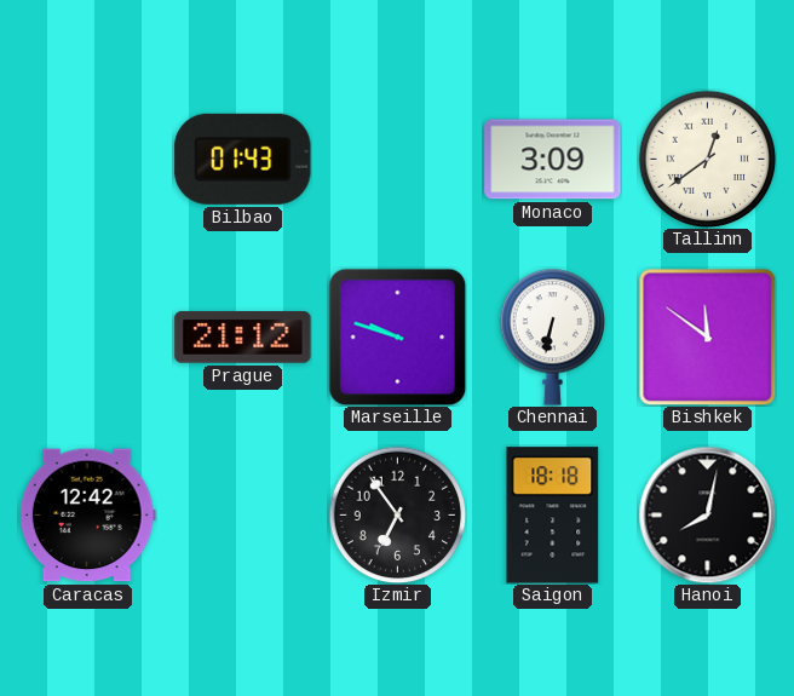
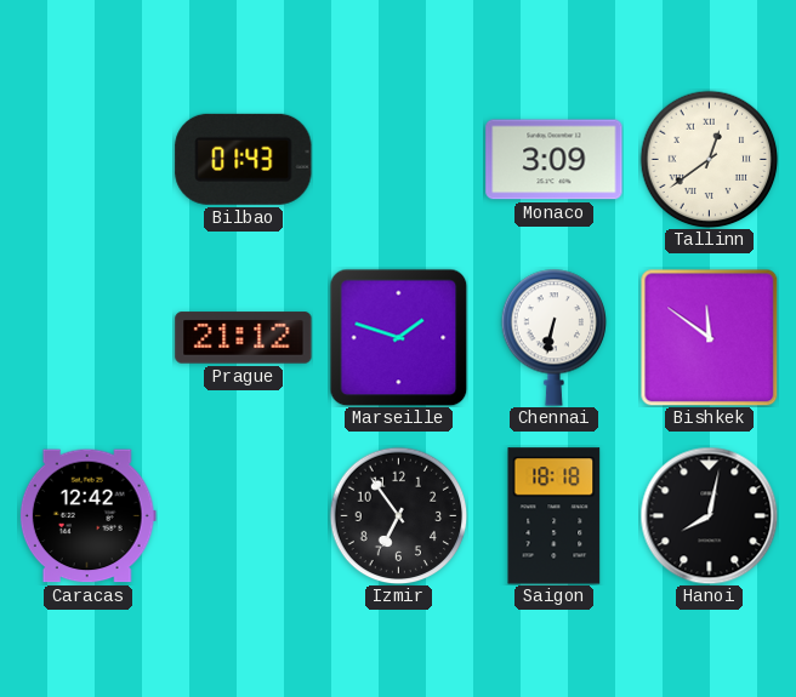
Marseille: 9:48 -> 1:48
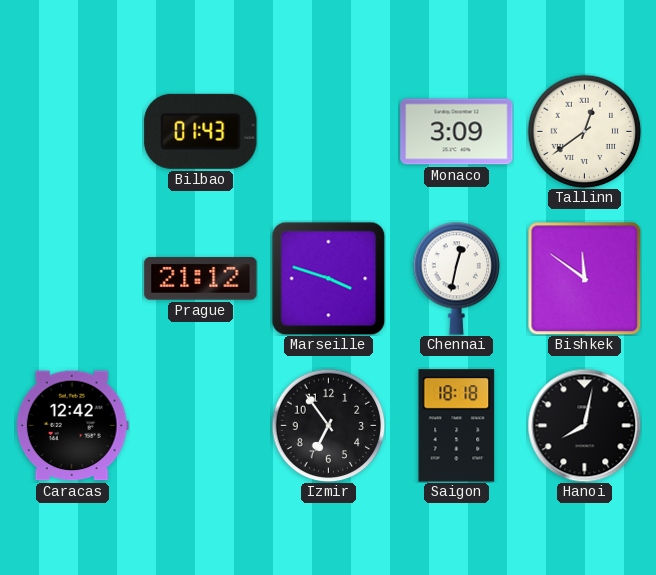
Marseille: 1:48 -> 3:48
Chennai: 6:32 -> 12:32
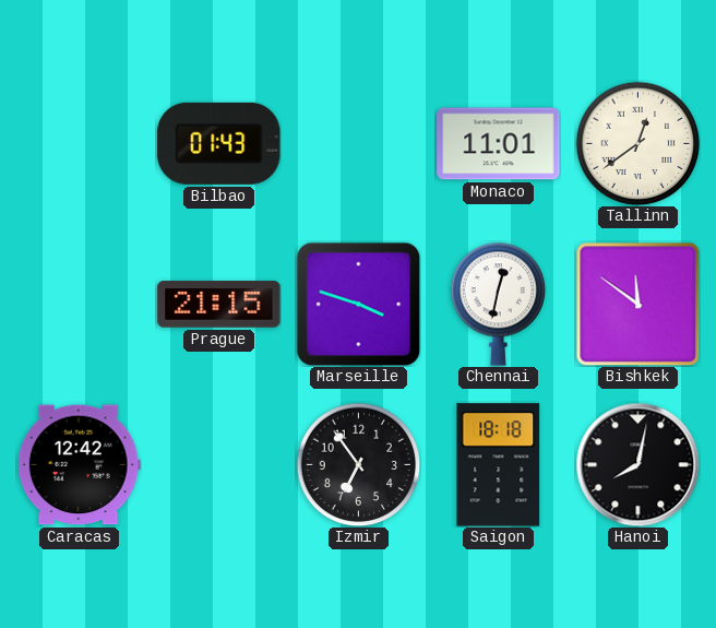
Monaco: 3:09 -> 11:01
Prague: 21:12 -> 21:15
